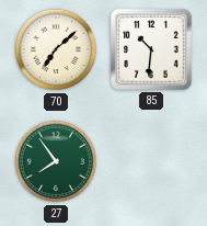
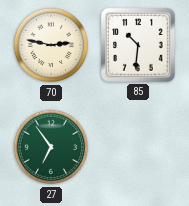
70: 7:08 -> 2:47
27: 7:54 -> 6:54
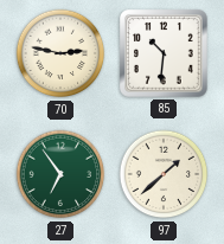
97: none -> 1:38
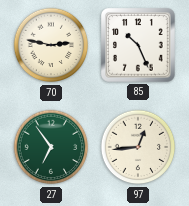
85: 10:31 -> 10:26
97: 1:38 -> 12:44
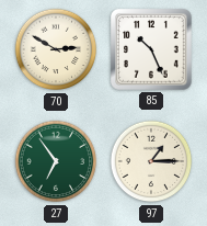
70: 2:47 -> 2:50
97: 12:44 -> 1:15
